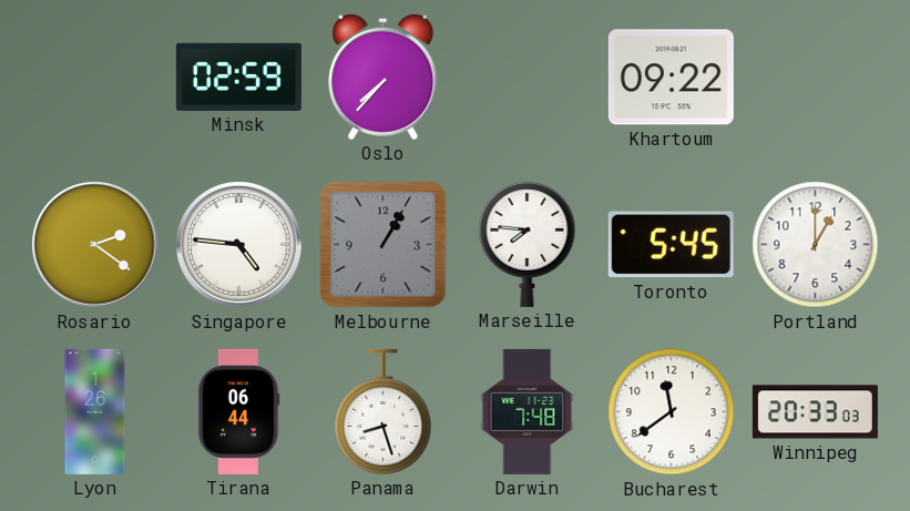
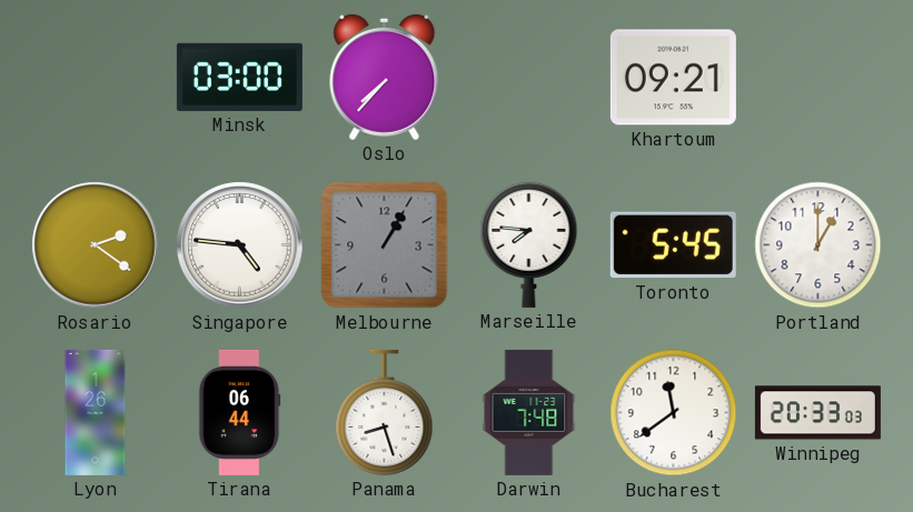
Minsk: 02:59 -> 03:00
Khartoum: 09:22 -> 09:21
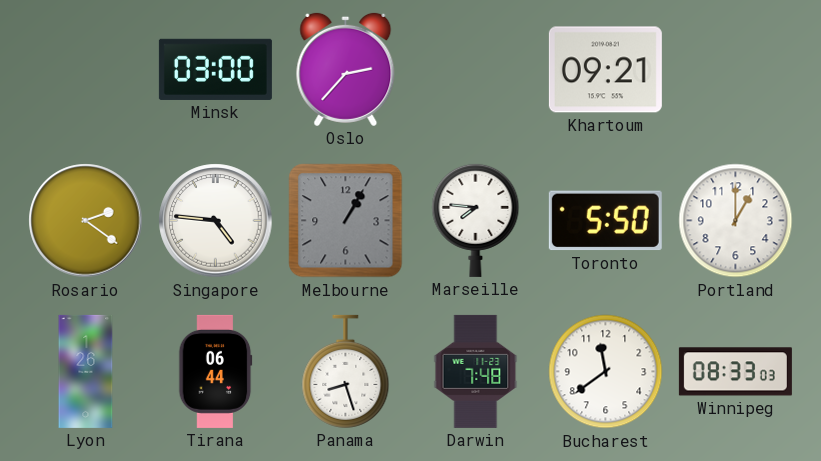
Oslo: 7:37 -> 2:37
Toronto: 5:45 -> 5:50
Winnipeg: 20:33 -> 08:33
